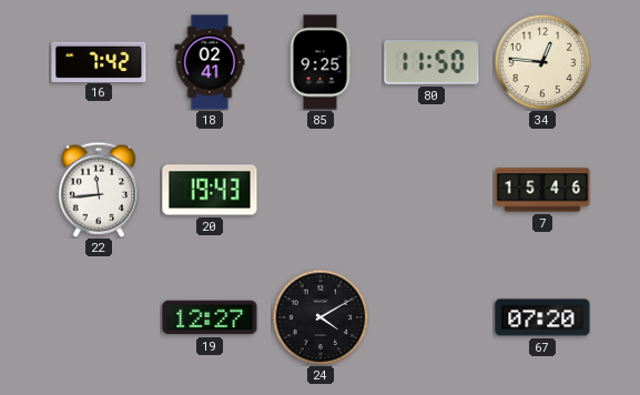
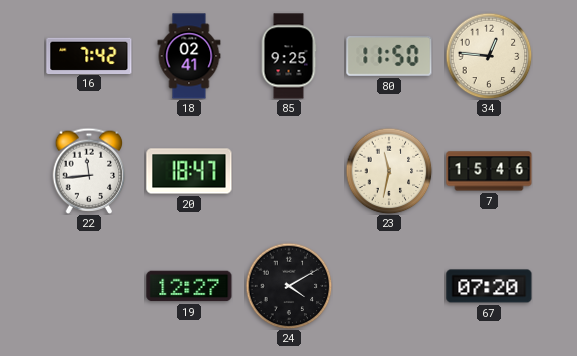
20: 19:43 -> 18:47
23: none -> 11:32
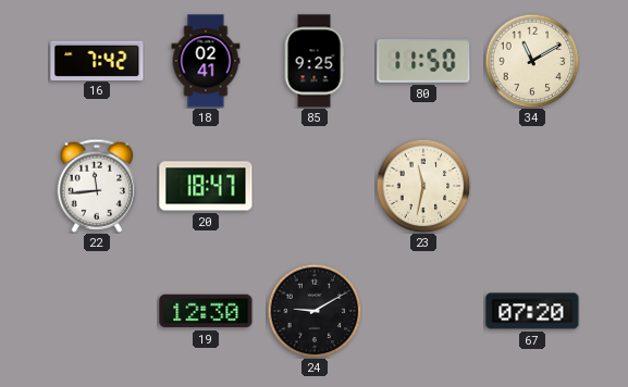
34: 12:46 -> 11:10
7: 15:46 -> none
19: 12:27 -> 12:30
24: 4:10 -> 9:10
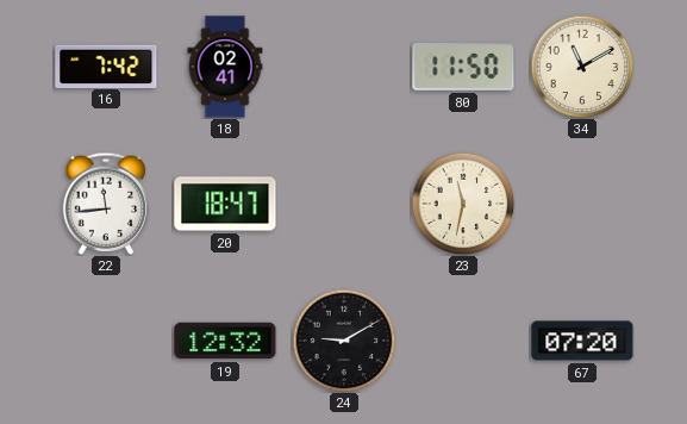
85: 9:25 -> none
19: 12:30 -> 12:32
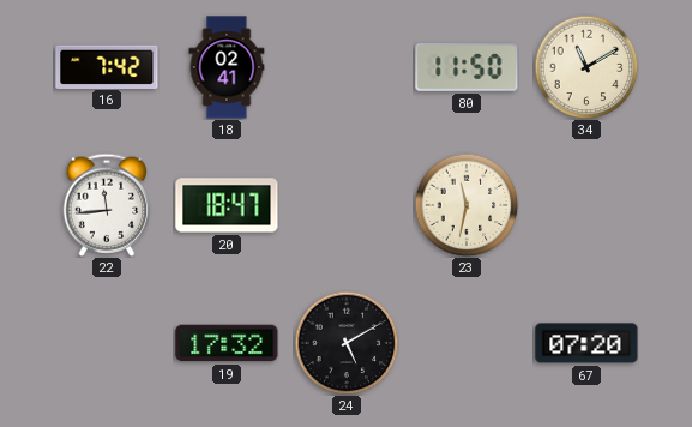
19: 12:32 -> 17:32
24: 9:10 -> 5:10
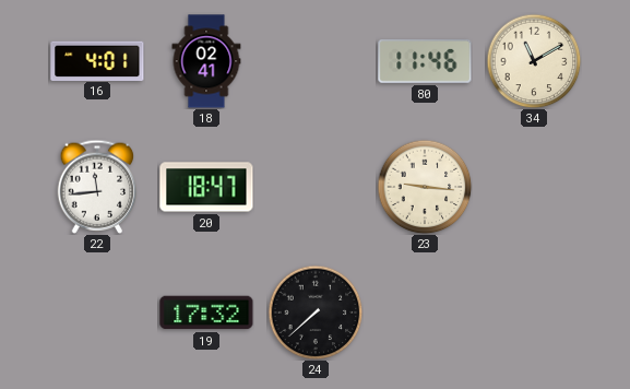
16: 7:42 -> 4:01
80: 11:50 -> 11:46
23: 11:32 -> 9:16
24: 5:10 -> 7:38
67: 07:20 -> none
